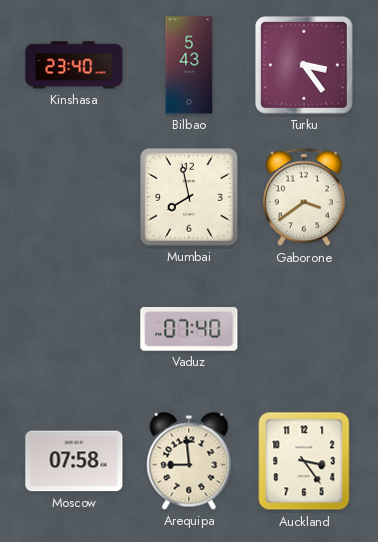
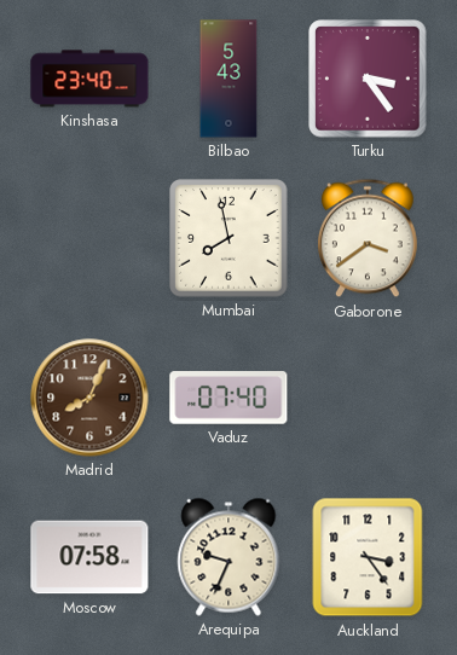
Madrid: none -> 8:04
Arequipa: 8:59 -> 9:34
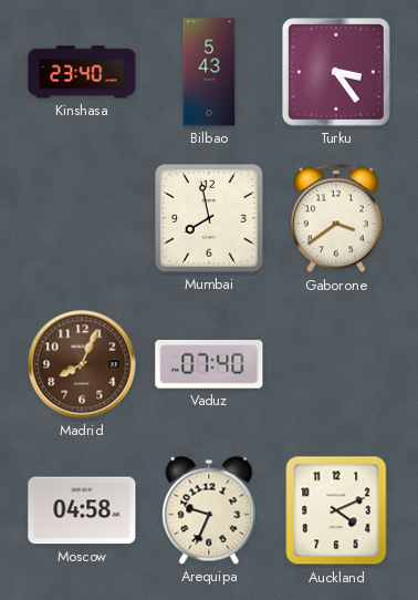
Moscow: 07:58 -> 04:58
Auckland: 3:24 -> 4:11
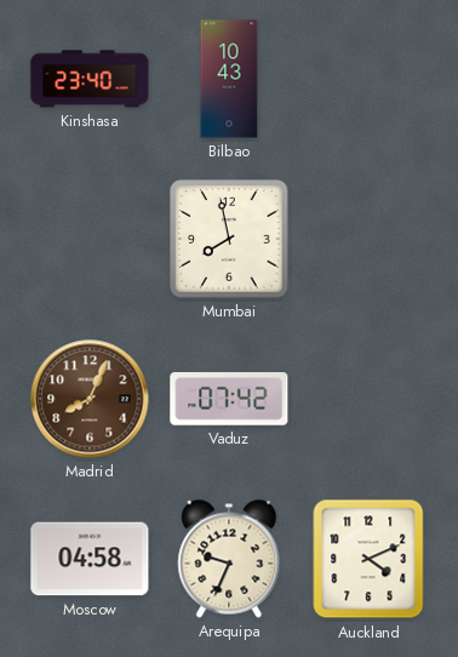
Bilbao: 5:43 -> 10:43
Turku: 3:24 -> none
Gaborone: 3:39 -> none
Vaduz: 07:40 -> 07:42
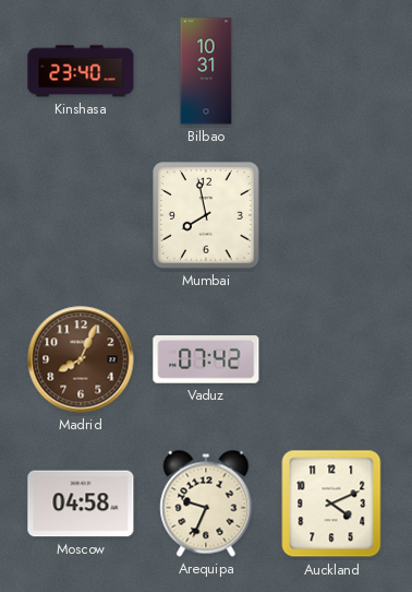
Bilbao: 10:43 -> 10:31
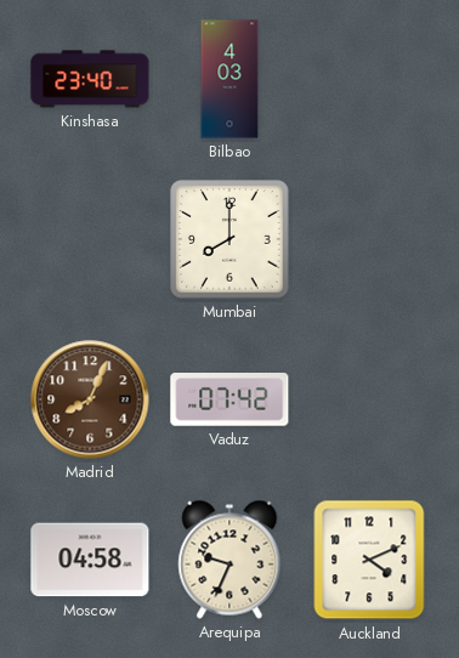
Bilbao: 10:31 -> 4:03
Mumbai: 7:58 -> 8:00
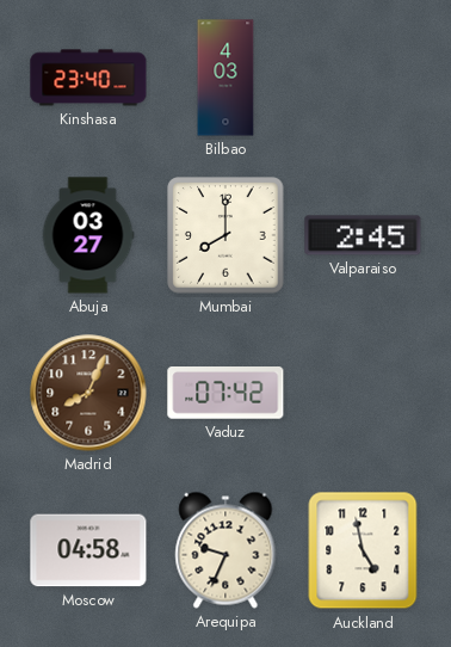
Abuja: none -> 03:27
Valparaiso: none -> 2:45
Auckland: 4:11 -> 4:58
